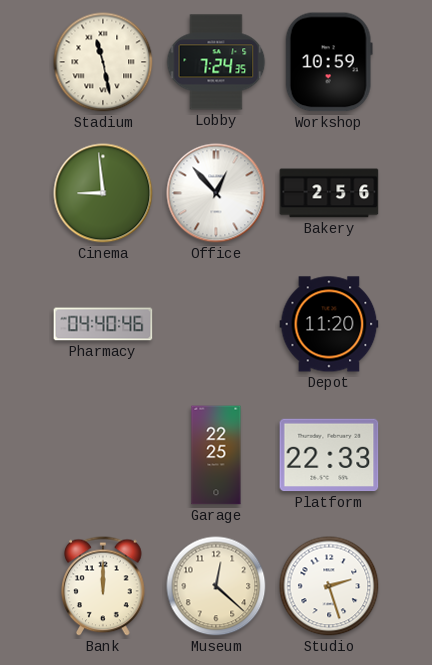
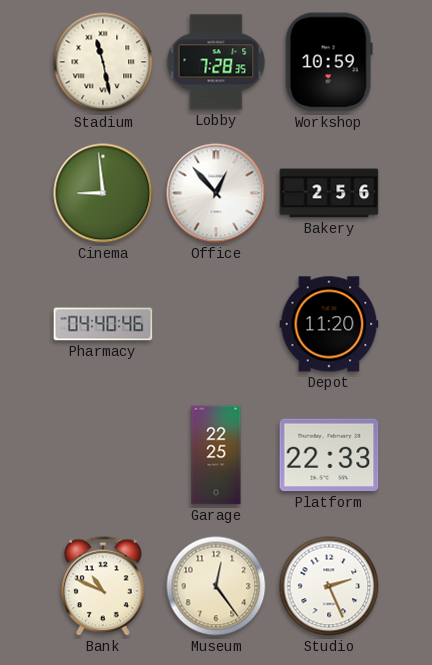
Lobby: 7:24 -> 7:28
Bank: 12:00 -> 10:49
Museum: 12:22 -> 12:24
Studio: 2:27 -> 2:26
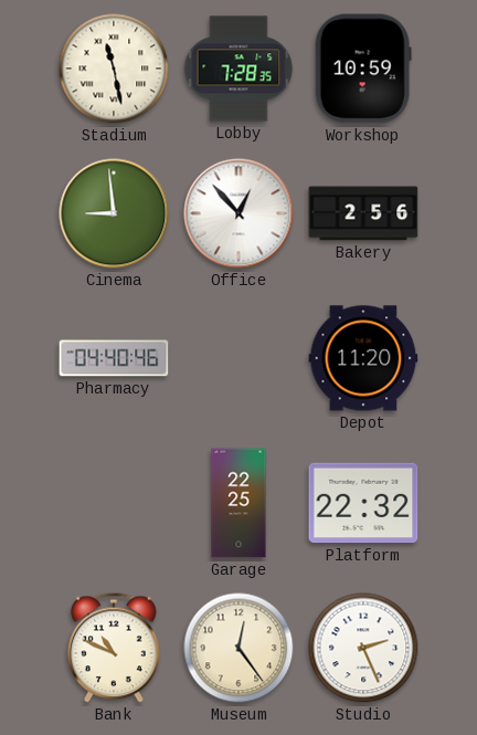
Platform: 22:33 -> 22:32
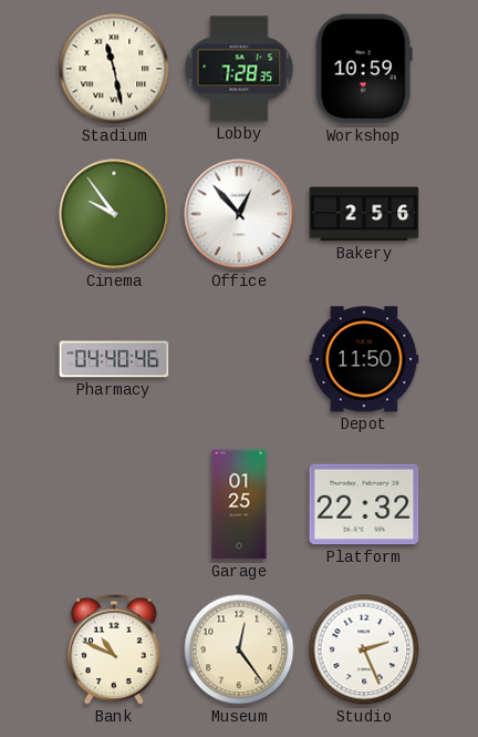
Cinema: 8:59 -> 9:54
Depot: 11:20 -> 11:50
Garage: 22:25 -> 01:25
